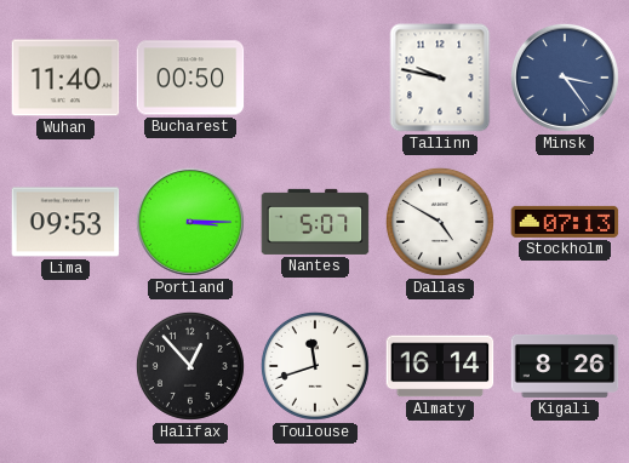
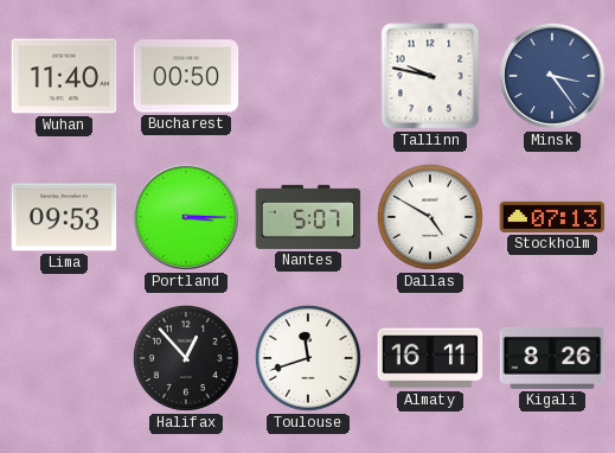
Almaty: 16:14 -> 16:11
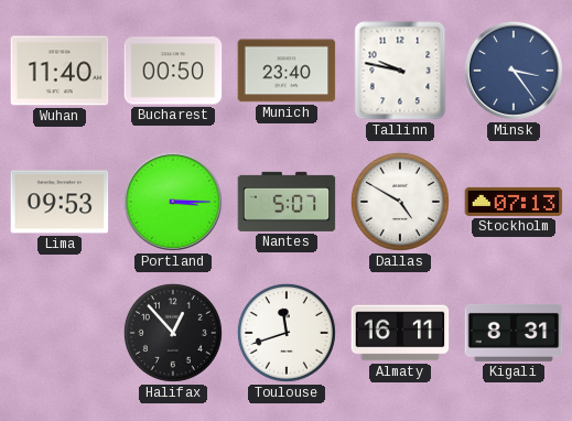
Munich: none -> 23:40
Kigali: 8:26 -> 8:31
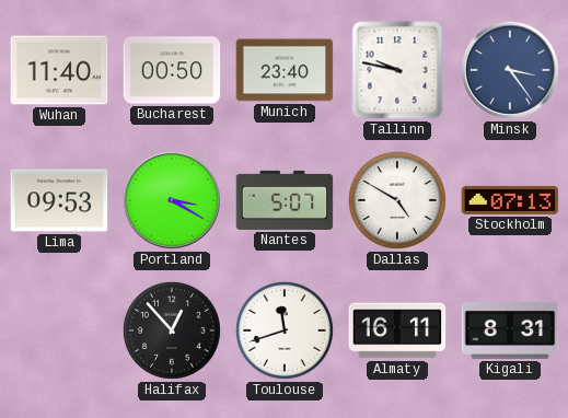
Portland: 3:15 -> 3:20
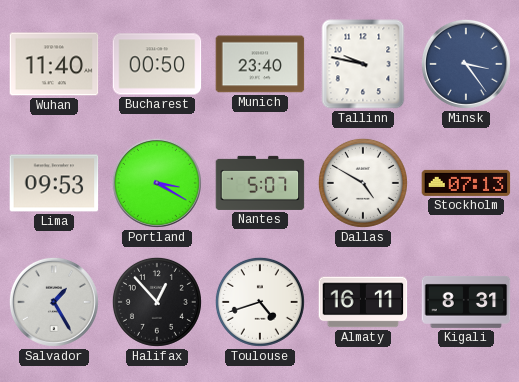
Salvador: none -> 1:25
Toulouse: 11:42 -> 4:42
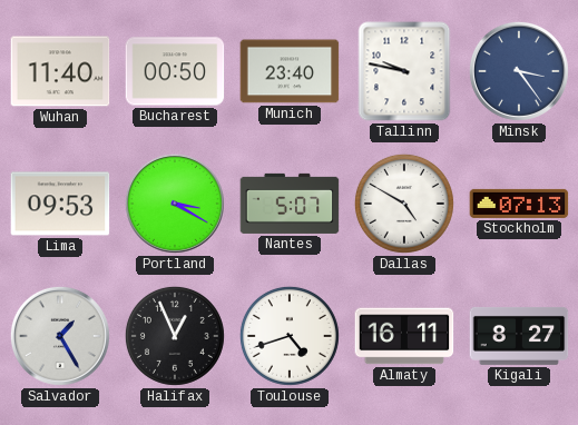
Halifax: 12:53 -> 12:56
Kigali: 8:31 -> 8:27
